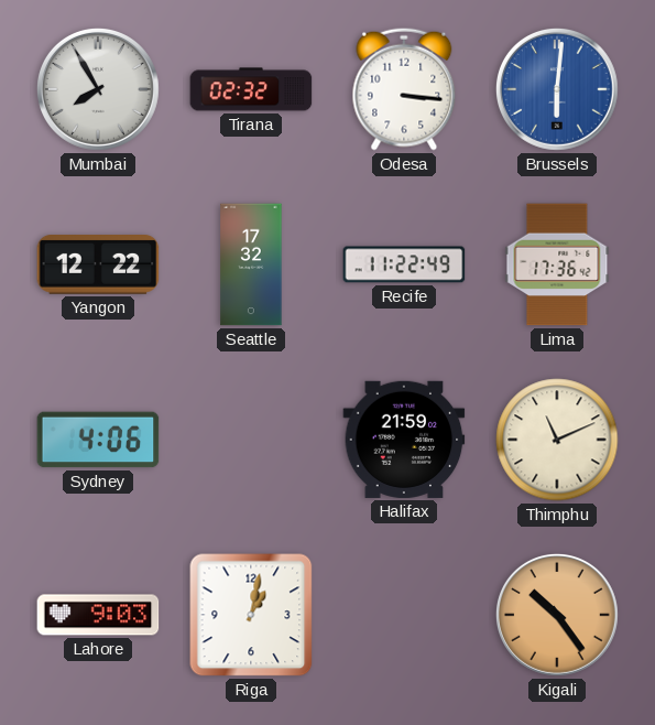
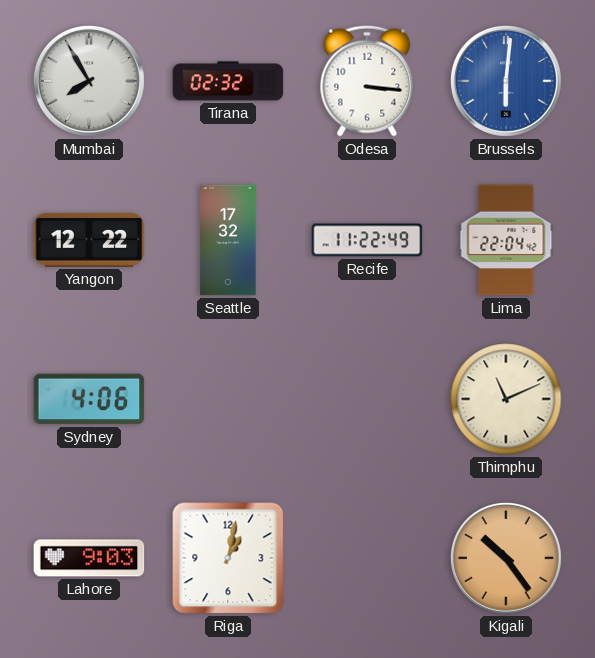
Lima: 17:36 -> 22:04
Halifax: 21:59 -> none
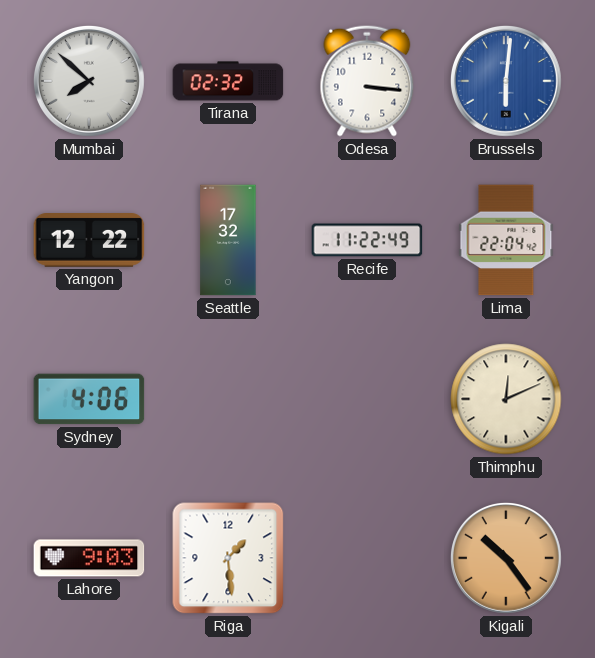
Mumbai: 7:55 -> 7:52
Thimphu: 11:11 -> 12:11
Riga: 1:02 -> 1:29
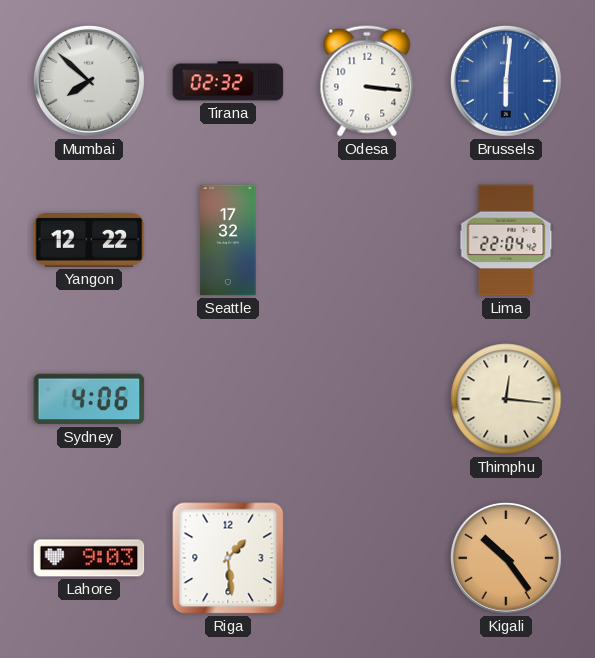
Recife: 11:22 -> none
Thimphu: 12:11 -> 12:16
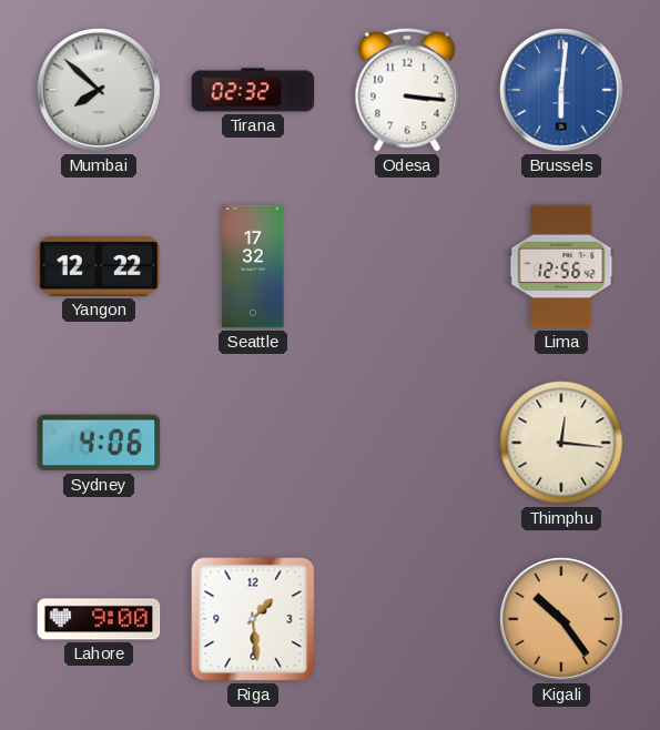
Lima: 22:04 -> 12:56
Lahore: 9:03 -> 9:00
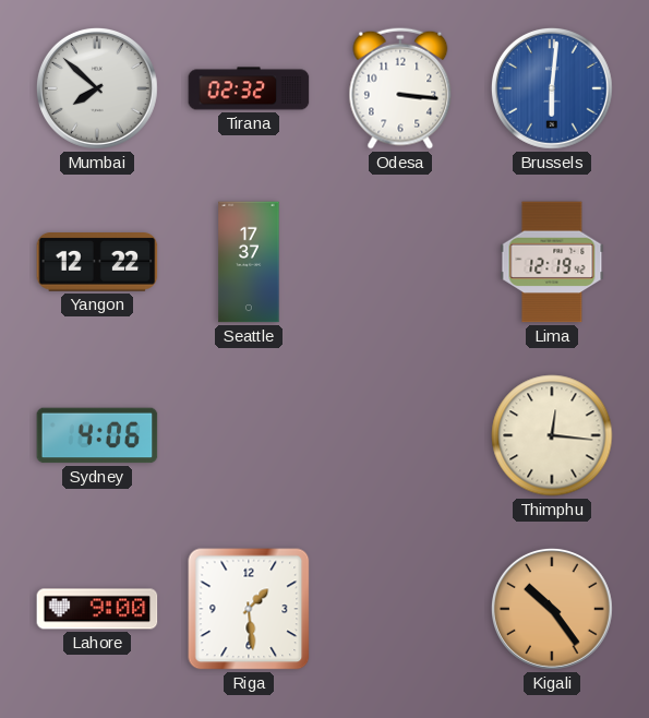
Seattle: 17:32 -> 17:37
Lima: 12:56 -> 12:19
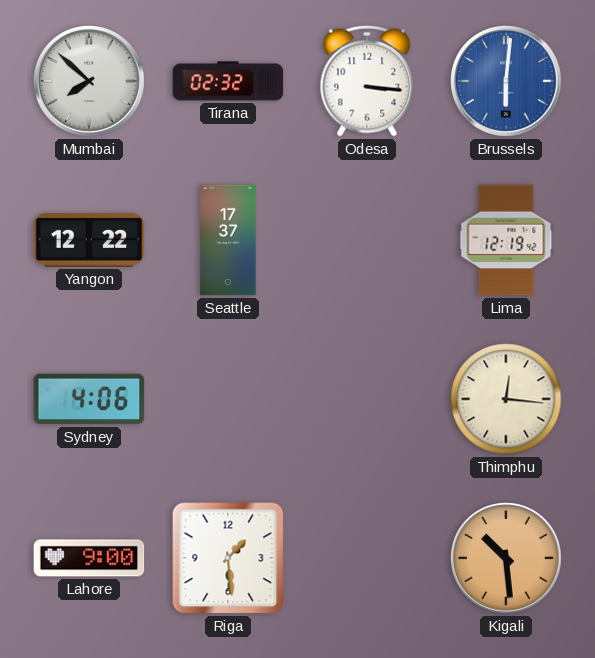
Kigali: 10:24 -> 10:29
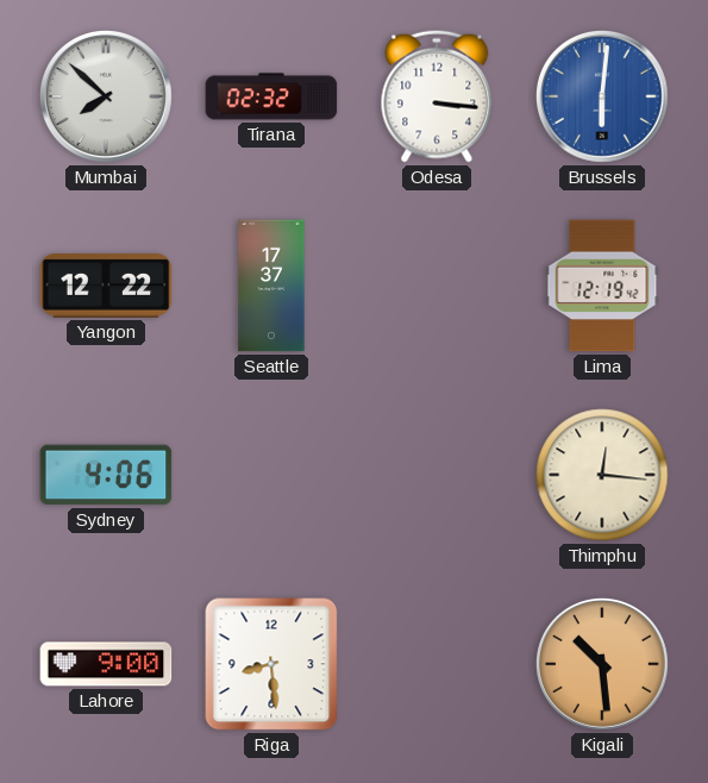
Riga: 1:29 -> 8:29
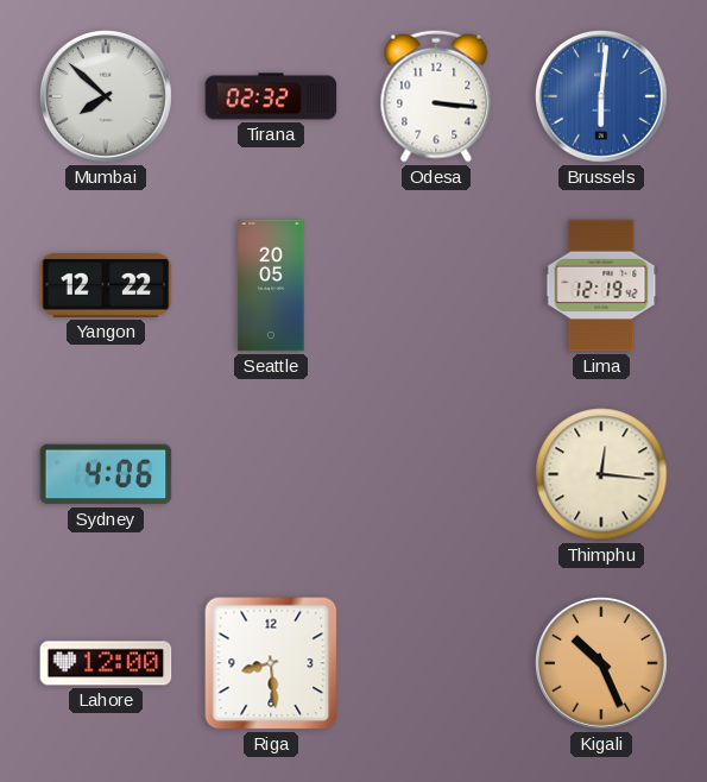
Seattle: 17:37 -> 20:05
Lahore: 9:00 -> 12:00
Kigali: 10:29 -> 10:26
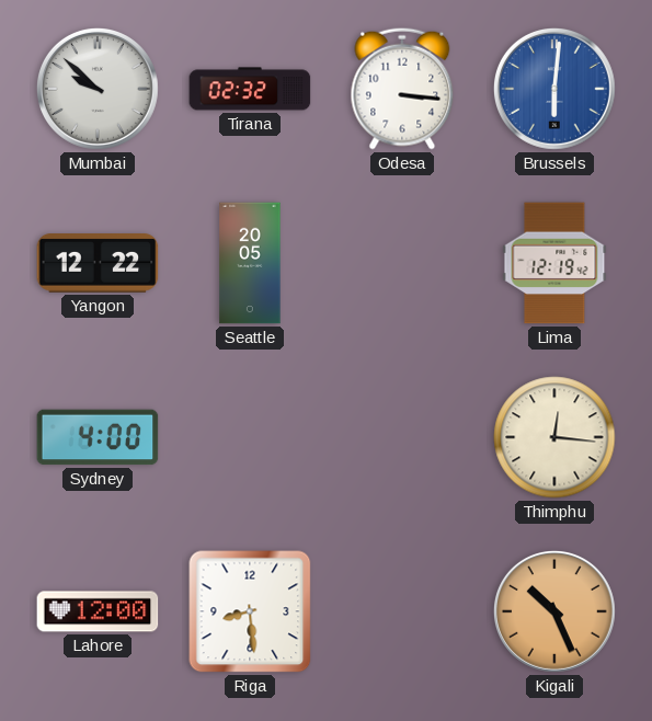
Mumbai: 7:52 -> 9:52
Sydney: 4:06 -> 4:00
